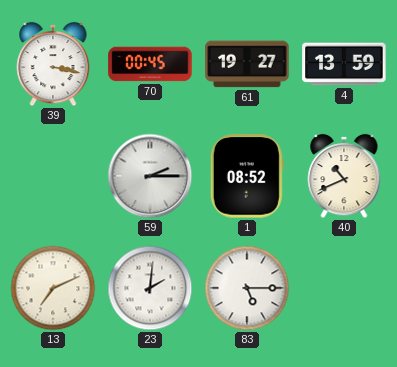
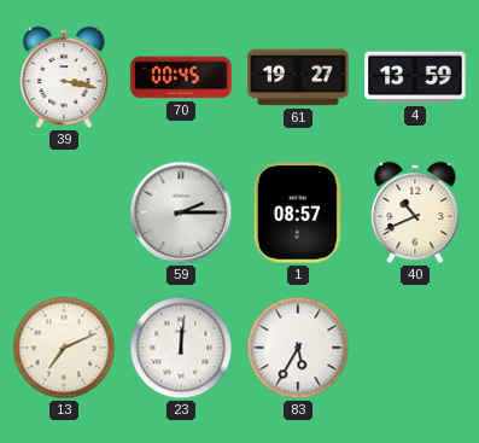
1: 08:52 -> 08:57
23: 2:01 -> 12:01
83: 5:15 -> 5:35
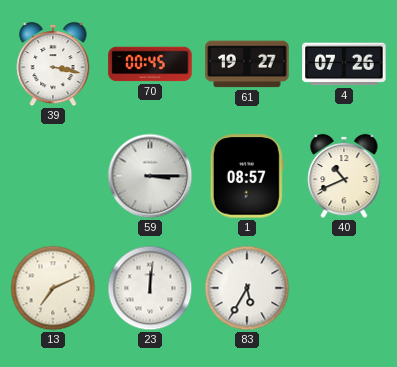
4: 13:59 -> 07:26
59: 2:15 -> 3:15
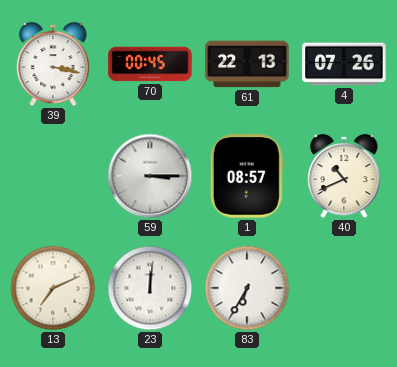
61: 19:27 -> 22:13
83: 5:35 -> 6:35
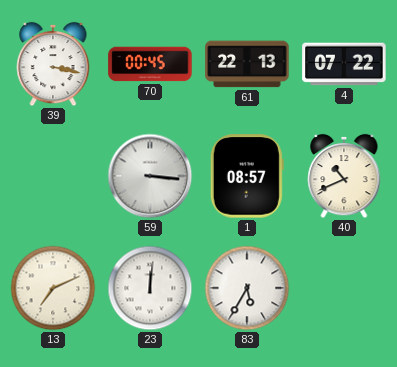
4: 07:26 -> 07:22
59: 3:15 -> 3:16
83: 6:35 -> 5:35
